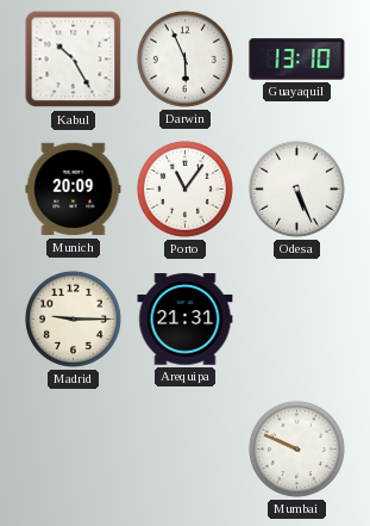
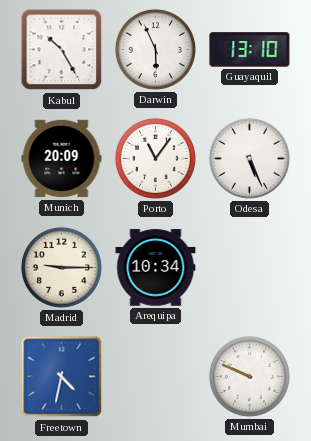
Arequipa: 21:31 -> 10:34
Freetown: none -> 4:32
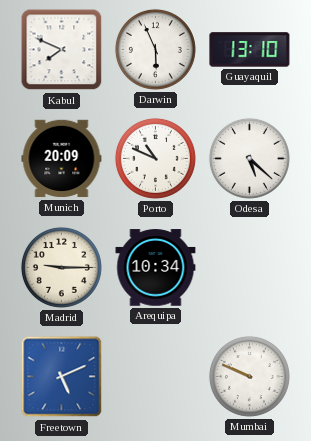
Kabul: 10:25 -> 7:49
Porto: 11:06 -> 10:49
Odesa: 5:26 -> 5:22
Freetown: 4:32 -> 5:11
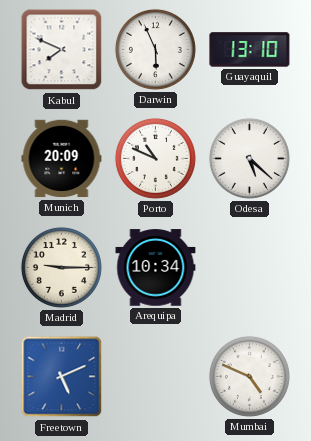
Mumbai: 9:49 -> 4:49
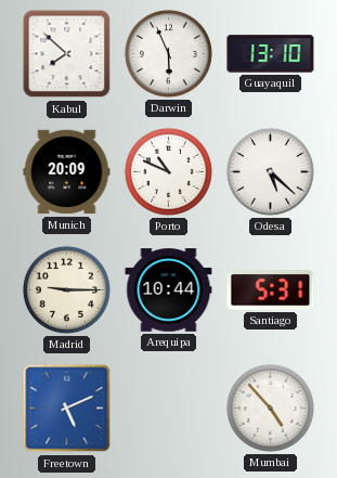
Kabul: 7:49 -> 7:52
Arequipa: 10:34 -> 10:44
Santiago: none -> 5:31
Mumbai: 4:49 -> 4:53
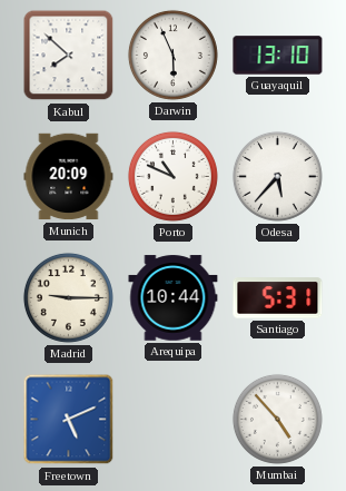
Odesa: 5:22 -> 5:37
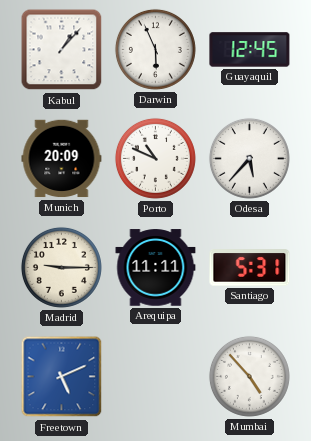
Kabul: 7:52 -> 1:07
Guayaquil: 13:10 -> 12:45
Arequipa: 10:44 -> 11:11
